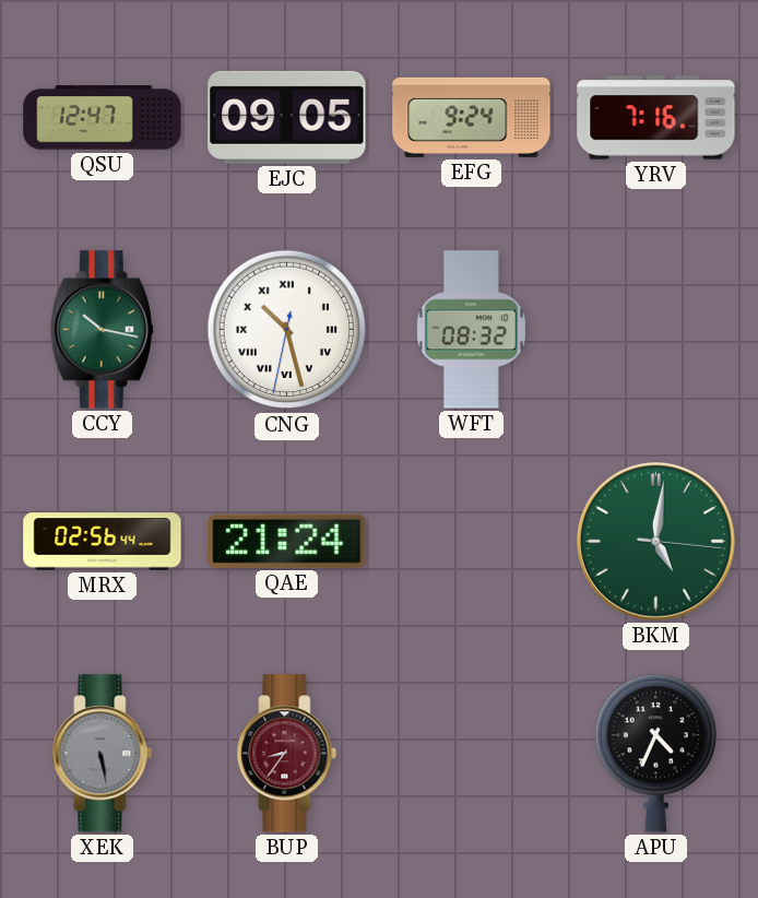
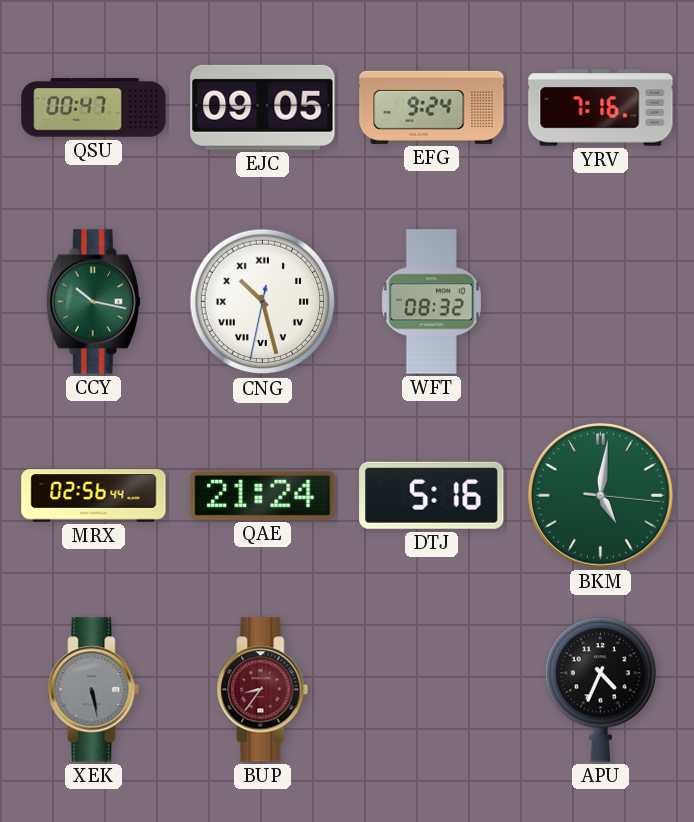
QSU: 12:47 -> 00:47
DTJ: none -> 5:16
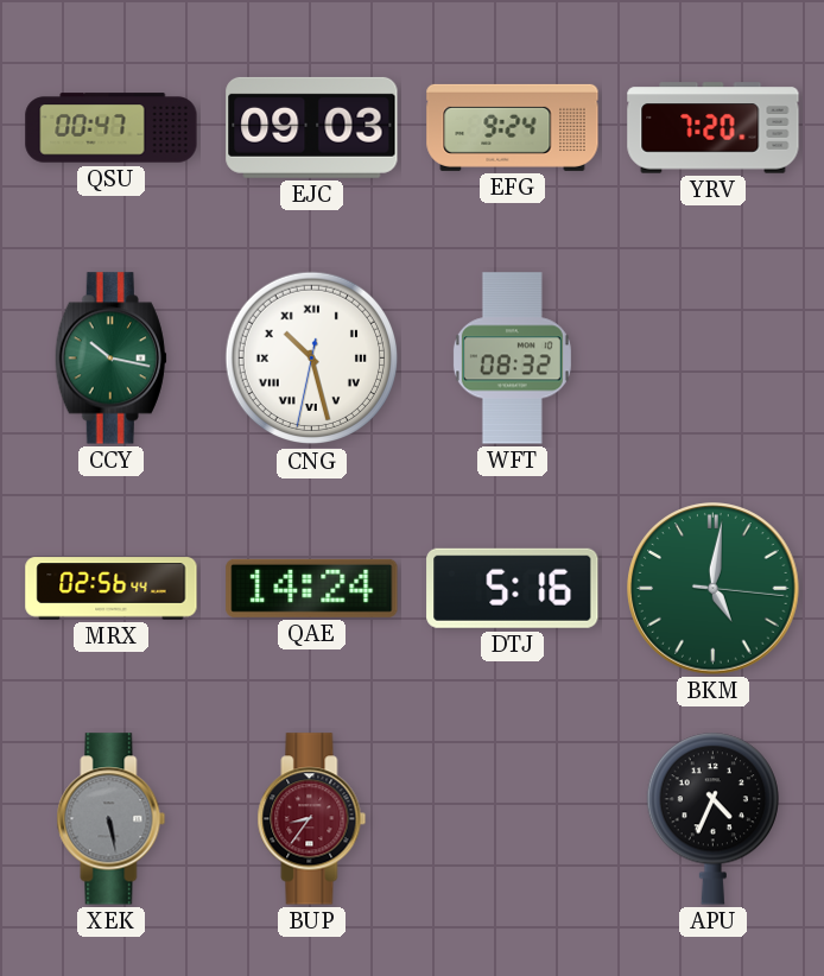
EJC: 09:05 -> 09:03
YRV: 7:16 -> 7:20
QAE: 21:24 -> 14:24
